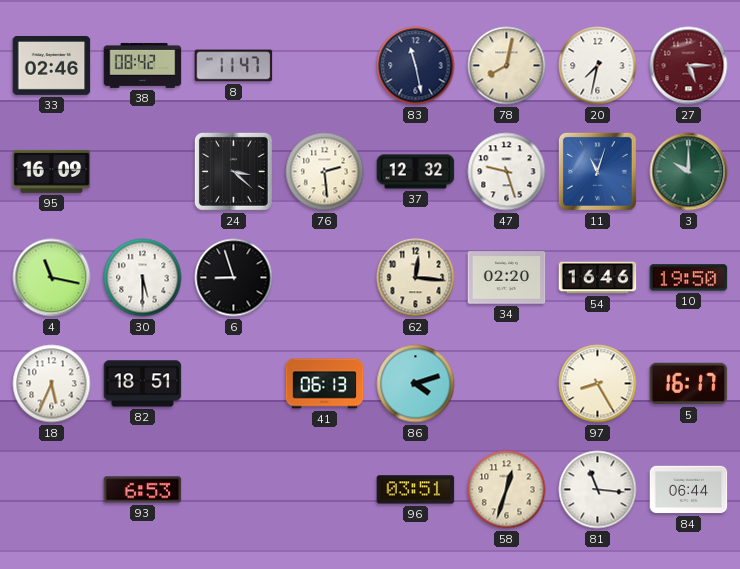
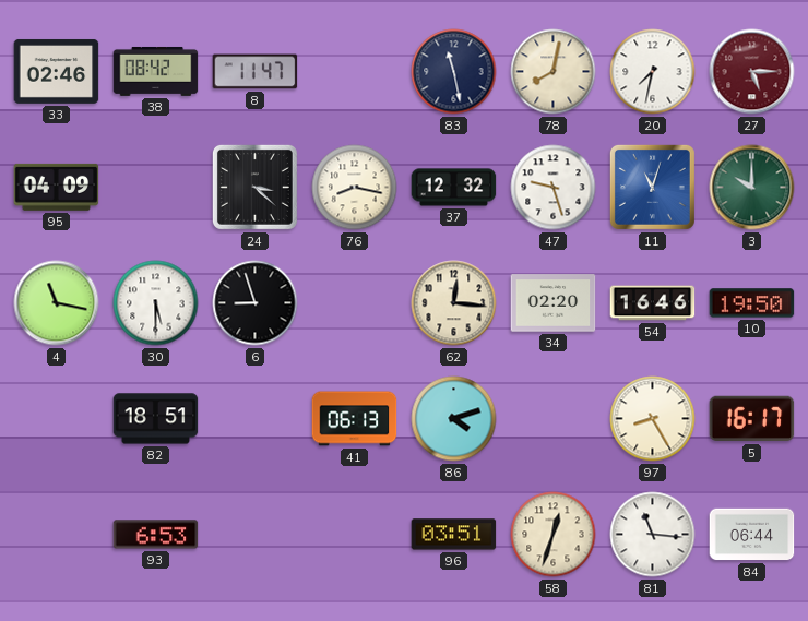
95: 16:09 -> 04:09
76: 2:29 -> 8:17
18: 5:34 -> none
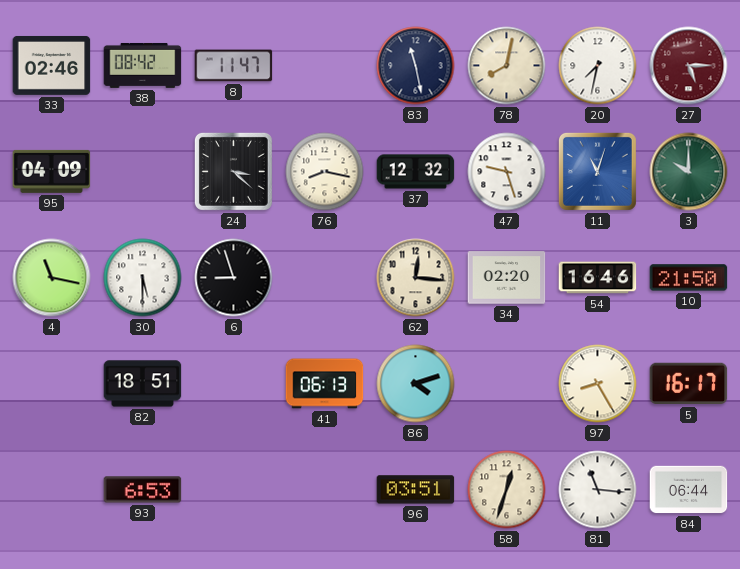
10: 19:50 -> 21:50
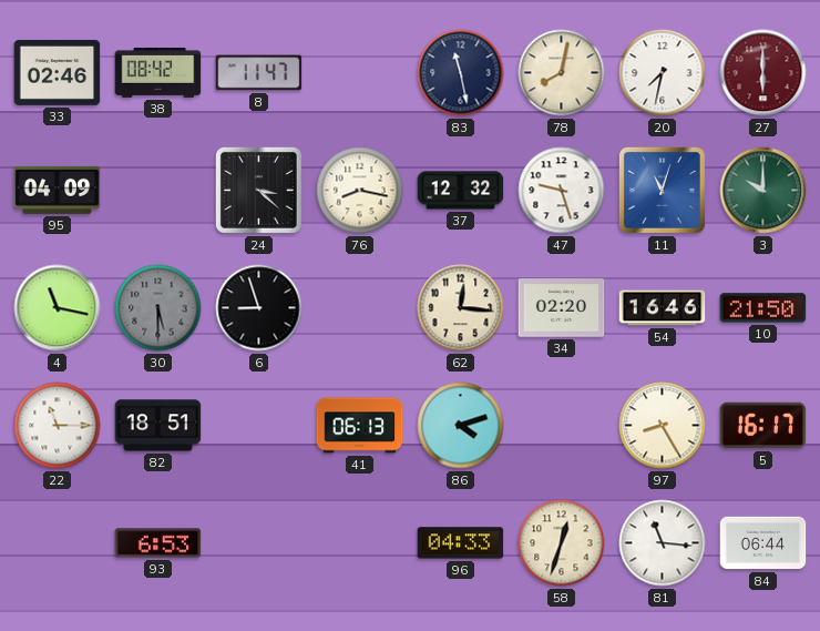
27: 5:15 -> 6:00
30 dial: white -> grey
22: none -> 11:15
96: 03:51 -> 04:33
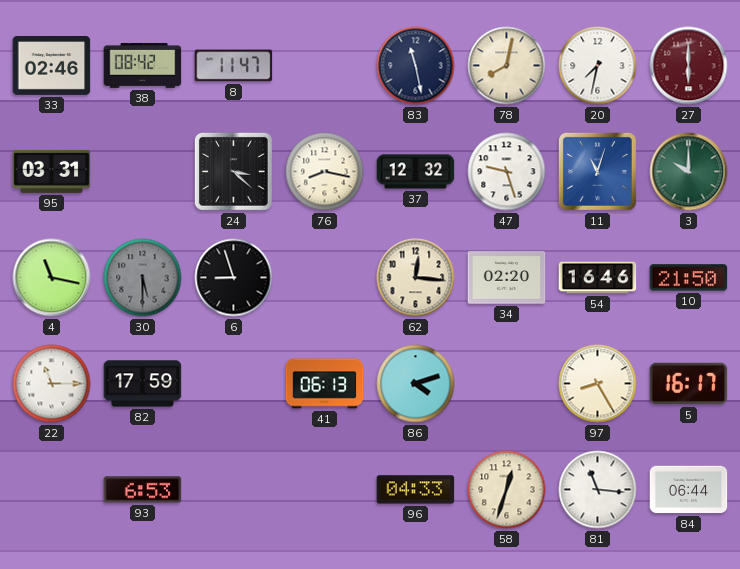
95: 04:09 -> 03:31
82: 18:51 -> 17:59
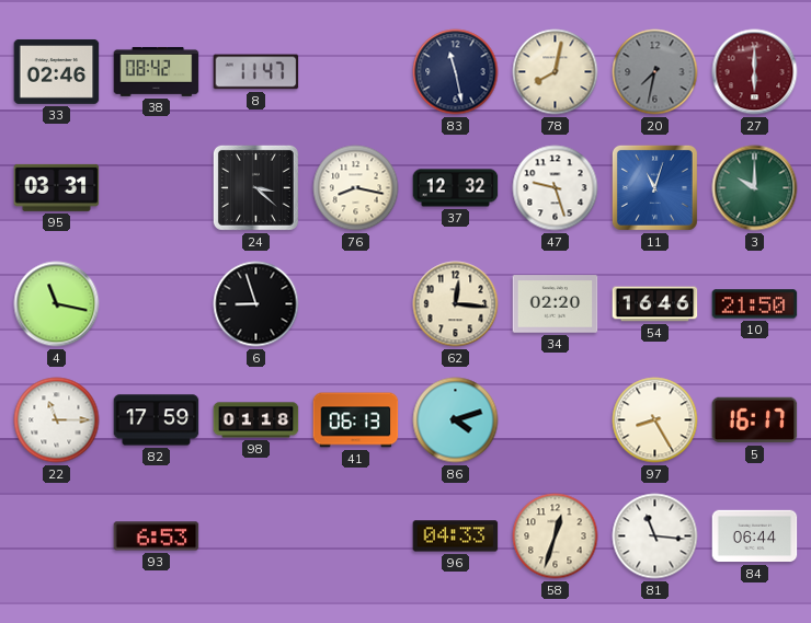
20 dial: white -> grey
30: 5:30 -> none
98: none -> 01:18
